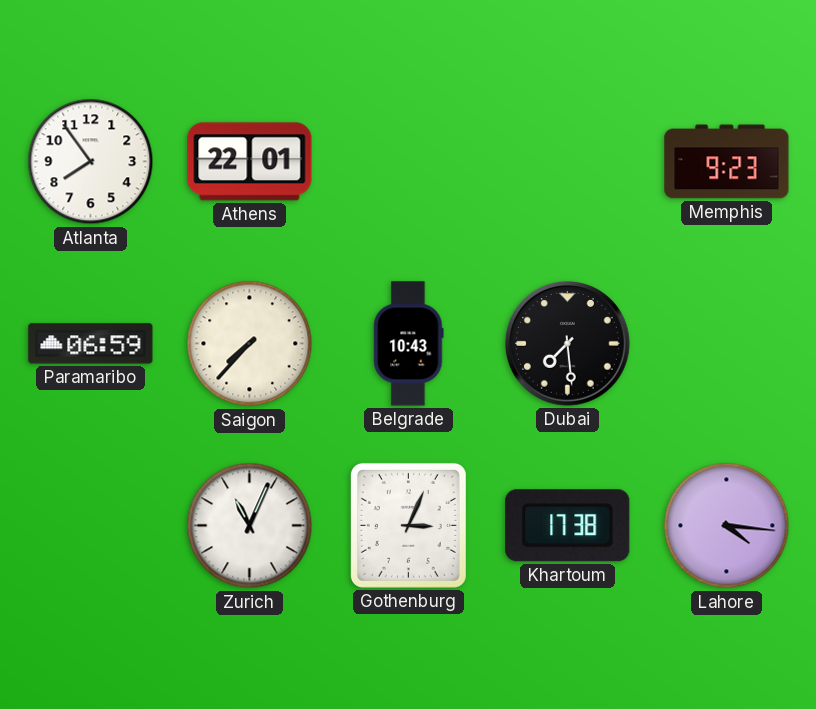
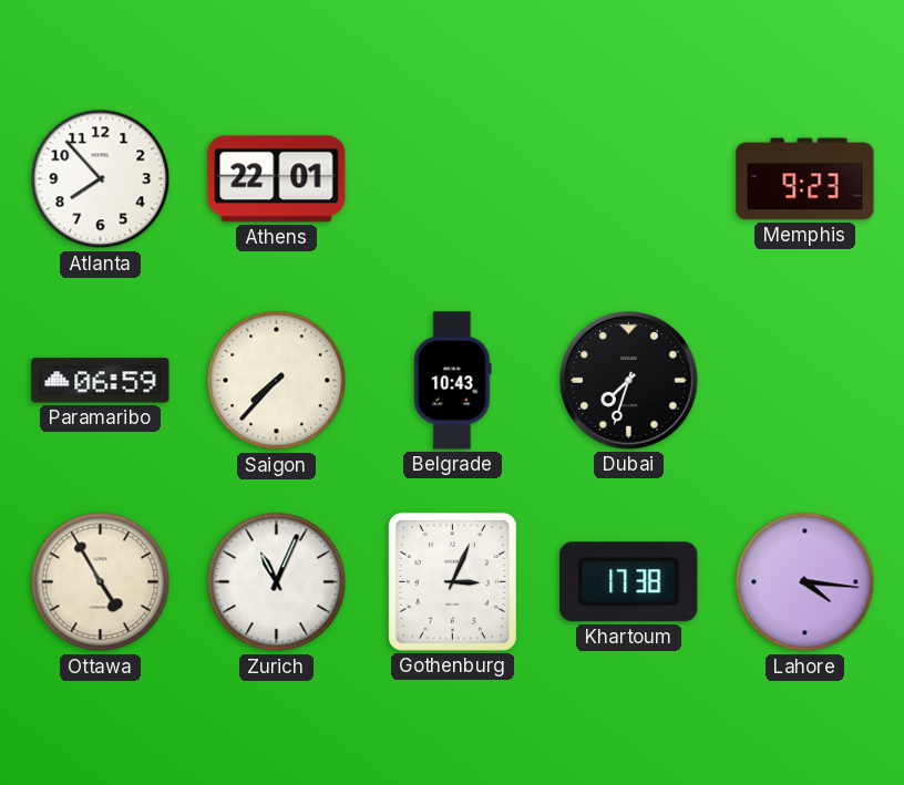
Atlanta: 7:54 -> 7:53
Dubai: 7:29 -> 7:33
Ottawa: none -> 4:55
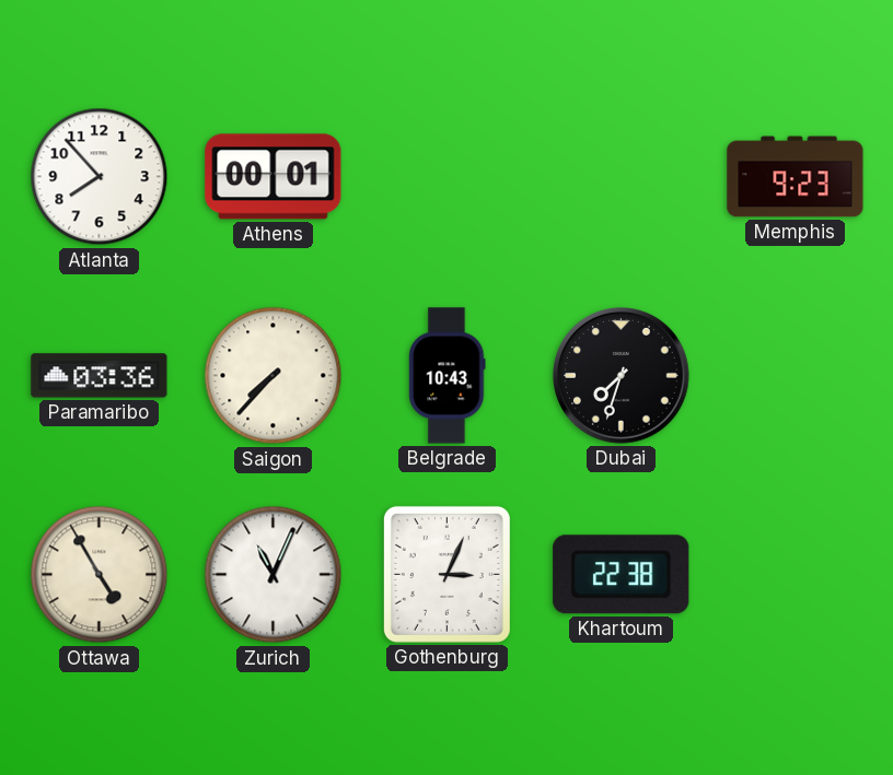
Athens: 22:01 -> 00:01
Paramaribo: 06:59 -> 03:36
Khartoum: 17:38 -> 22:38
Lahore: 4:16 -> none
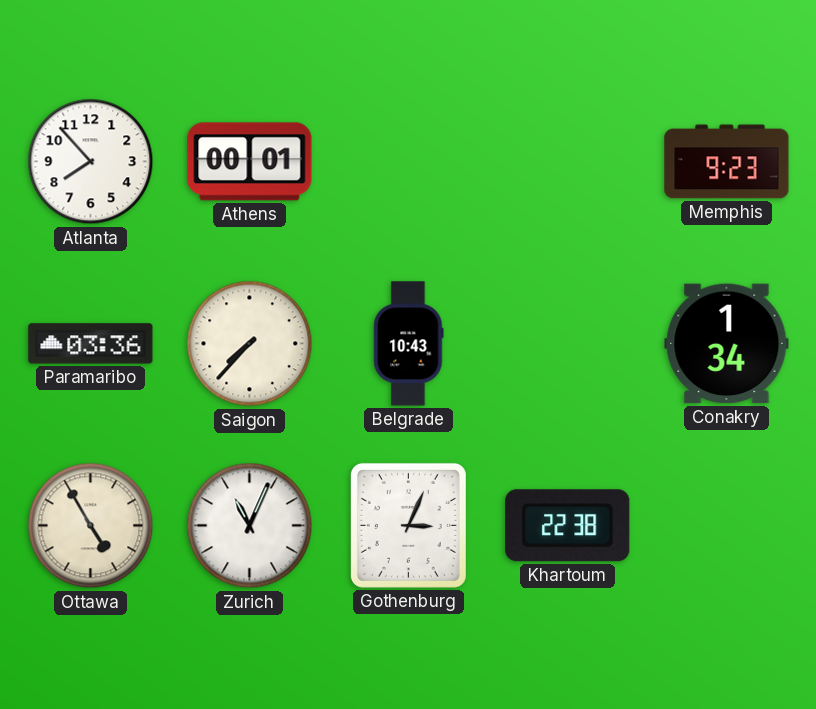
Dubai: 7:33 -> none
Conakry: none -> 1:34
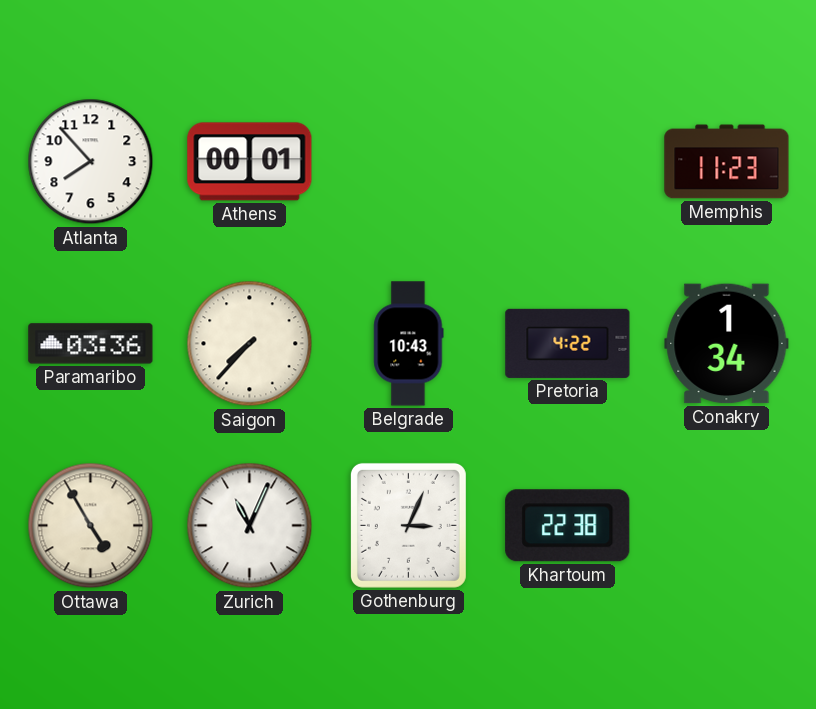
Memphis: 9:23 -> 11:23
Pretoria: none -> 4:22
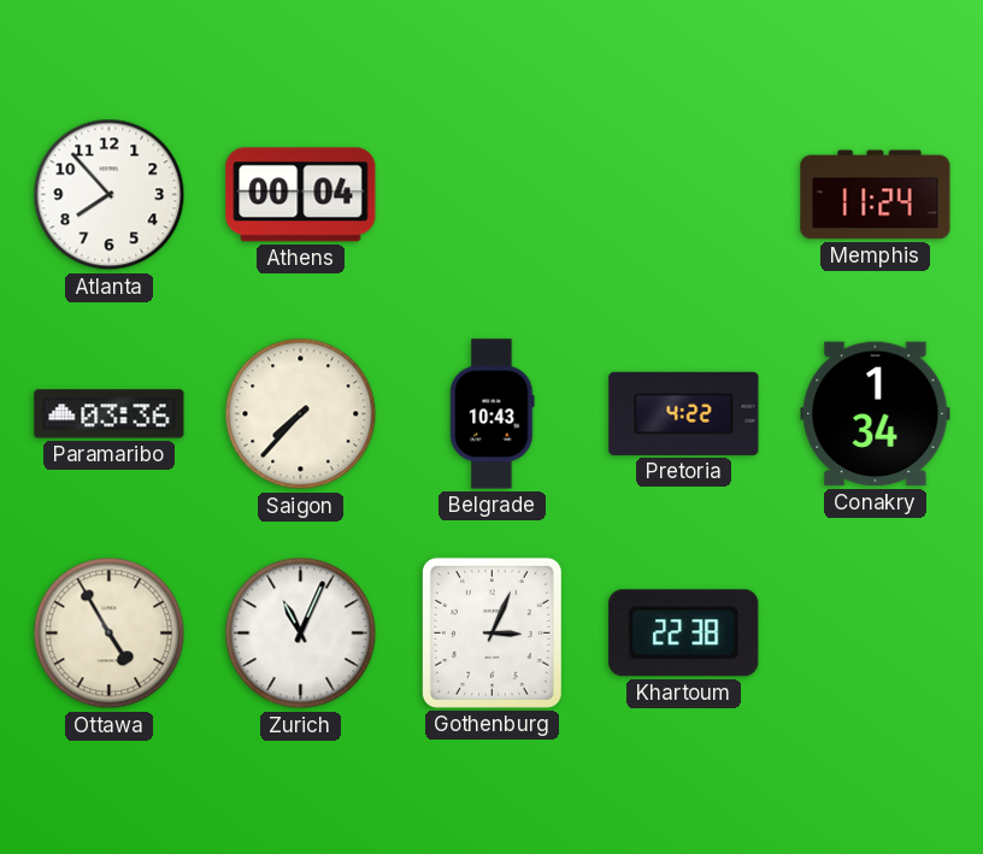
Athens: 00:01 -> 00:04
Memphis: 11:23 -> 11:24
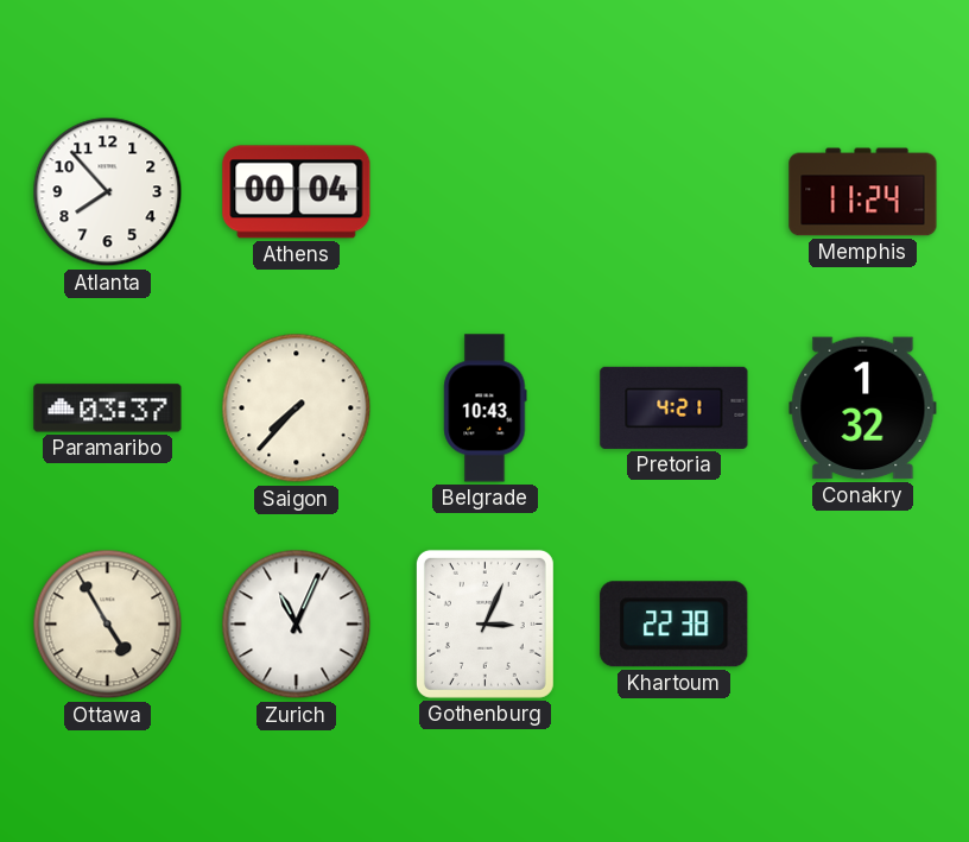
Paramaribo: 03:36 -> 03:37
Pretoria: 4:22 -> 4:21
Conakry: 1:34 -> 1:32
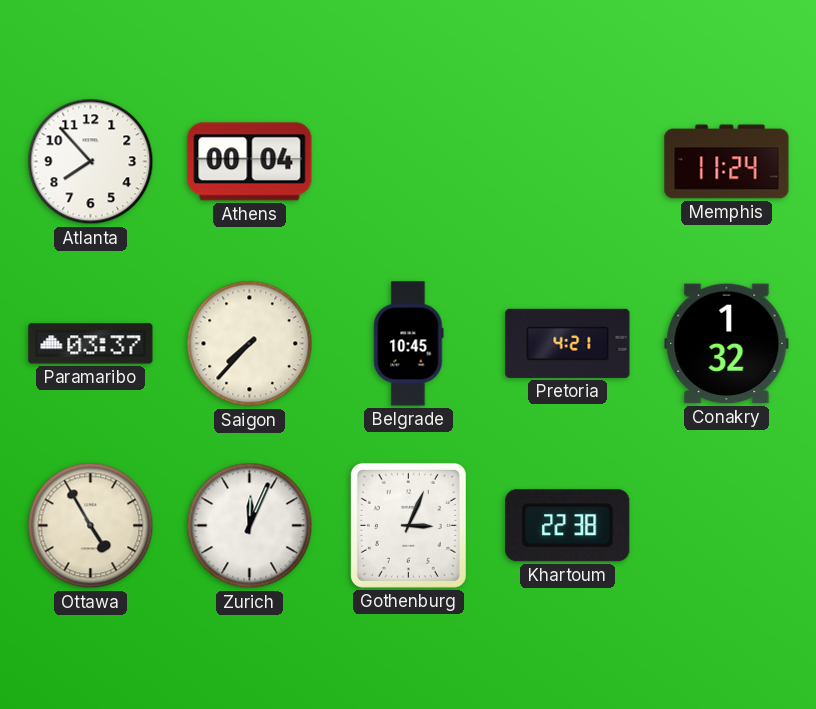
Belgrade: 10:43 -> 10:45
Zurich: 11:04 -> 12:04
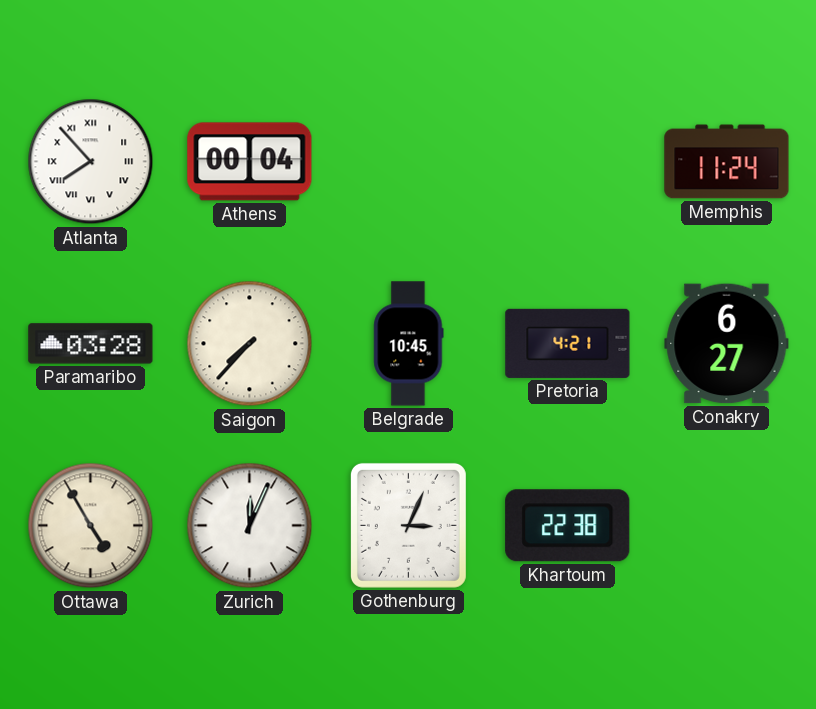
Atlanta numerals: Arabic -> Roman
Paramaribo: 03:37 -> 03:28
Conakry: 1:32 -> 6:27
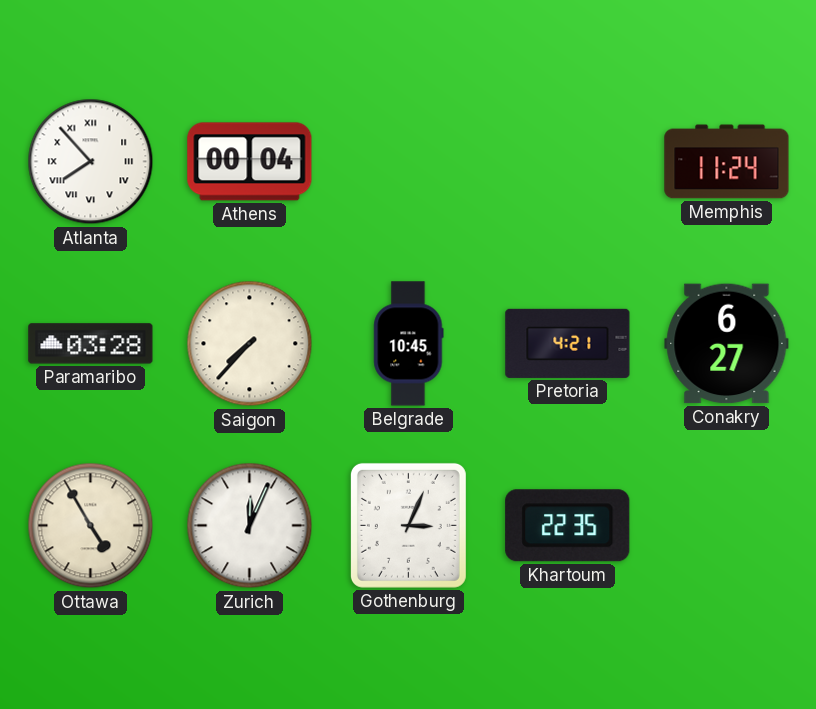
Khartoum: 22:38 -> 22:35
